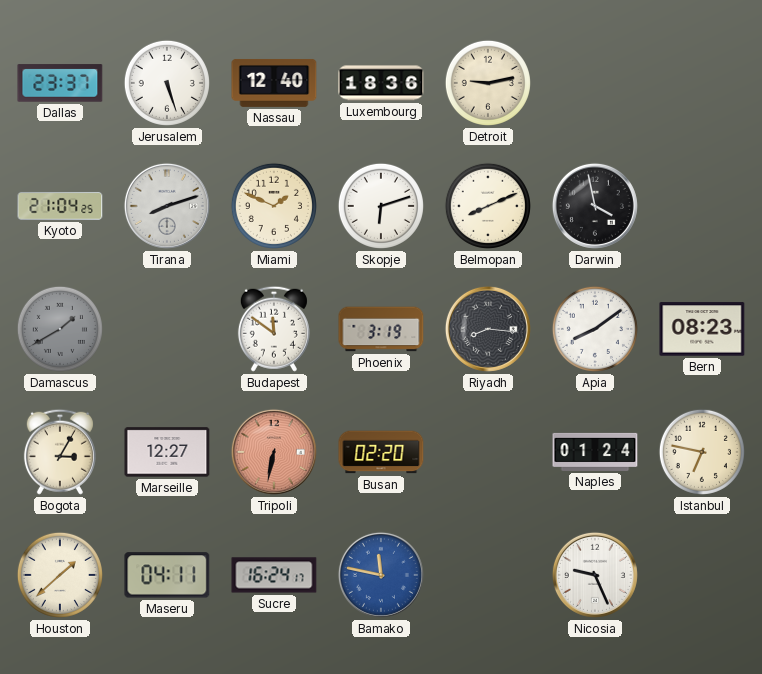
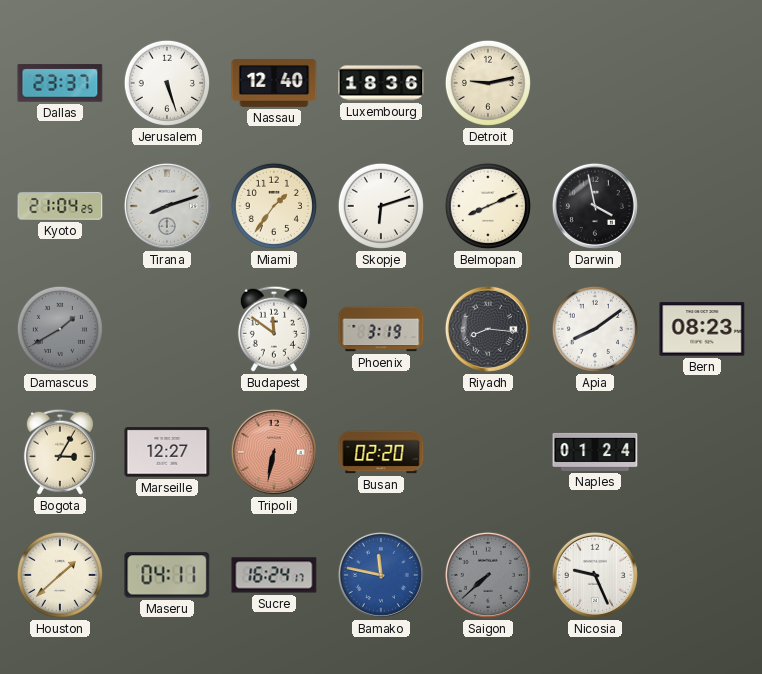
Miami: 1:49 -> 1:36
Istanbul: 6:47 -> none
Saigon: none -> 7:38
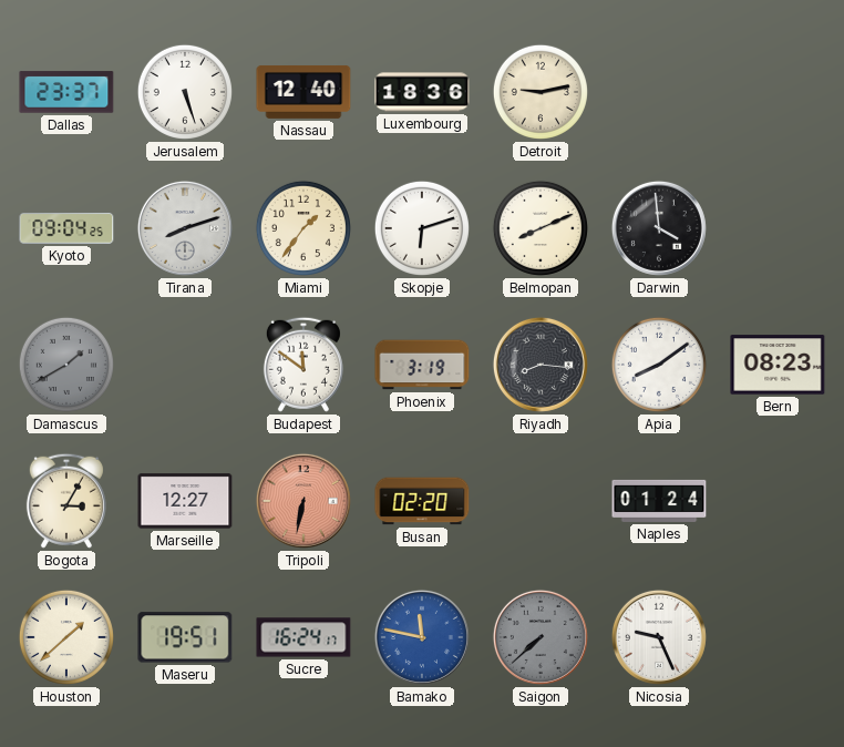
Kyoto: 21:04 -> 09:04
Darwin: 3:58 -> 3:59
Maseru: 04:11 -> 19:51
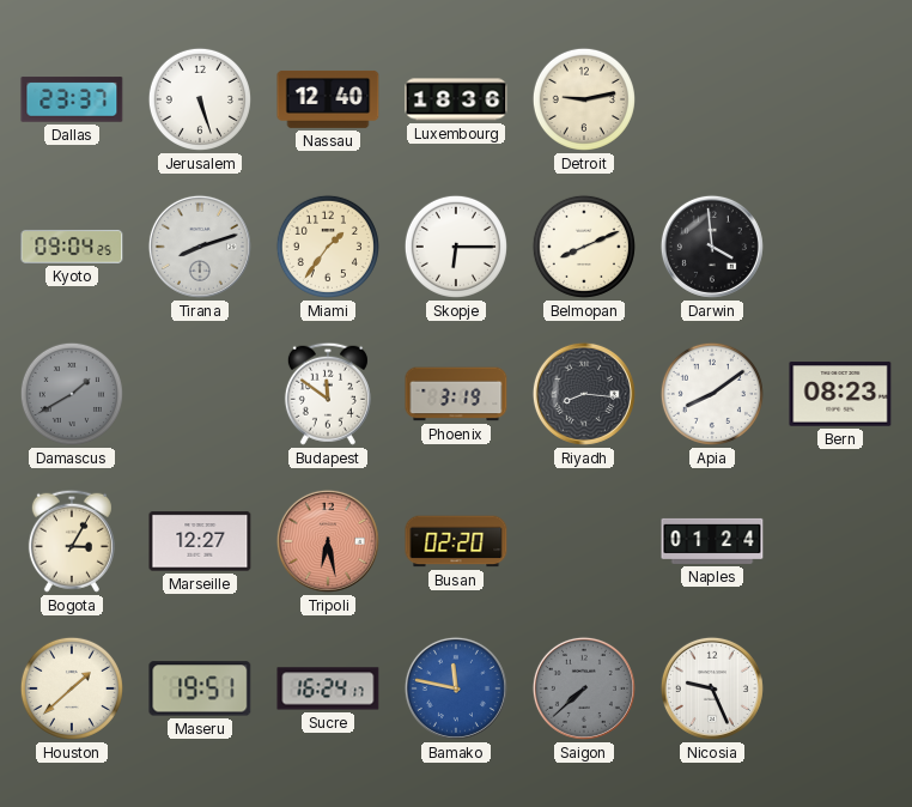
Skopje: 6:12 -> 6:15
Tripoli: 6:32 -> 6:28
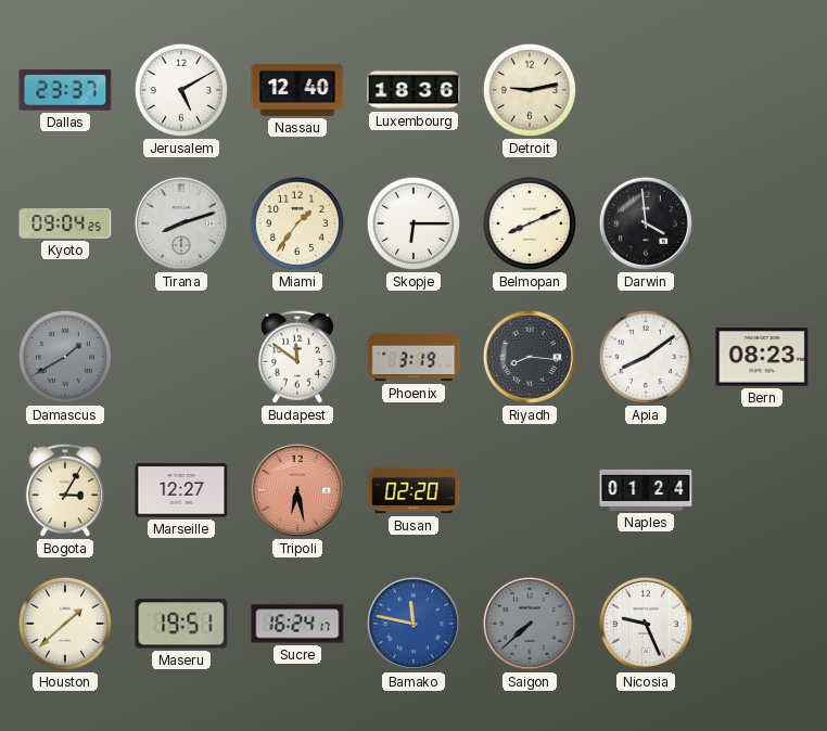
Jerusalem: 5:27 -> 5:10
